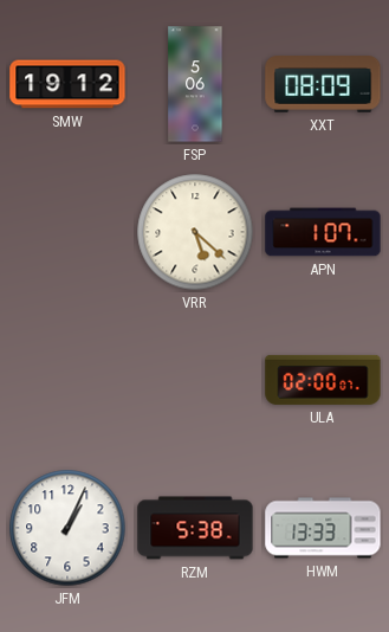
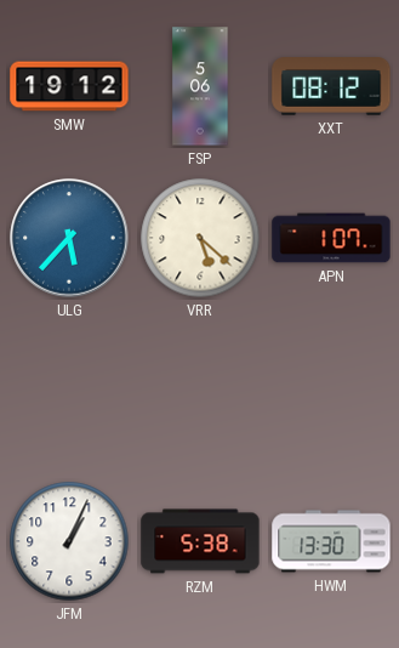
XXT: 08:09 -> 08:12
ULG: none -> 5:37
ULA: 02:00 -> none
HWM: 13:33 -> 13:30
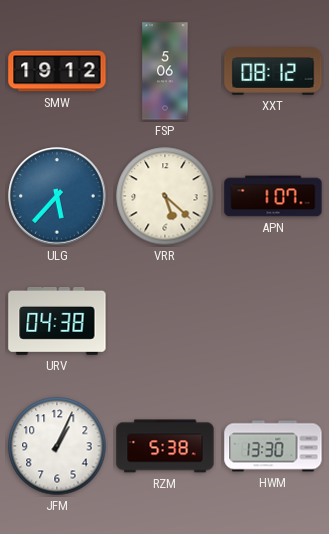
URV: none -> 04:38
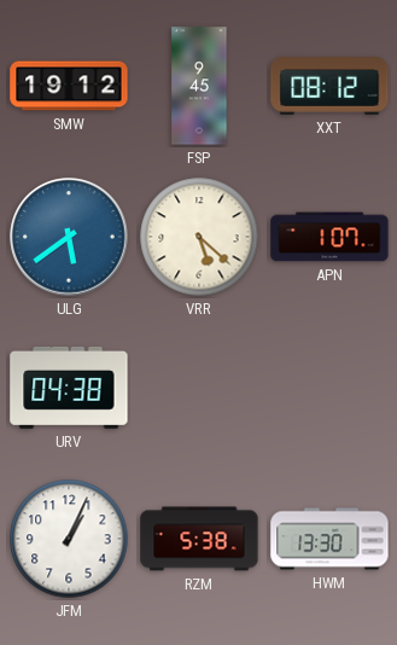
FSP: 5:06 -> 9:45
ULG: 5:37 -> 5:39
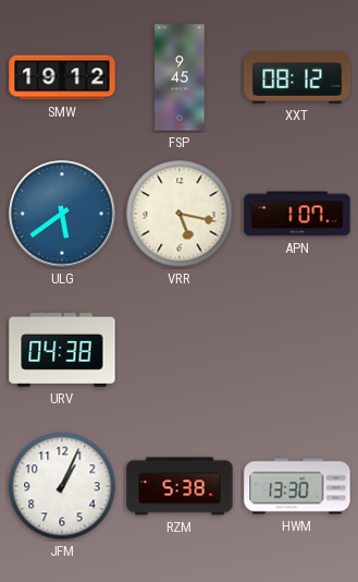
VRR: 5:22 -> 5:17
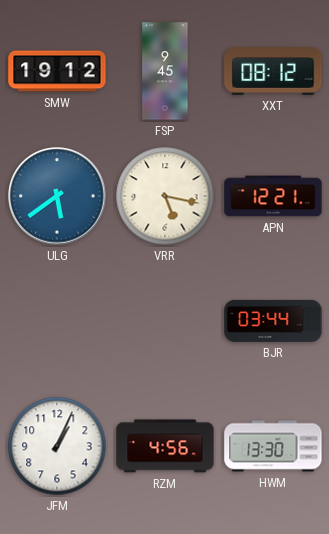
APN: 1:07 -> 12:21
URV: 04:38 -> none
BJR: none -> 03:44
RZM: 5:38 -> 4:56
